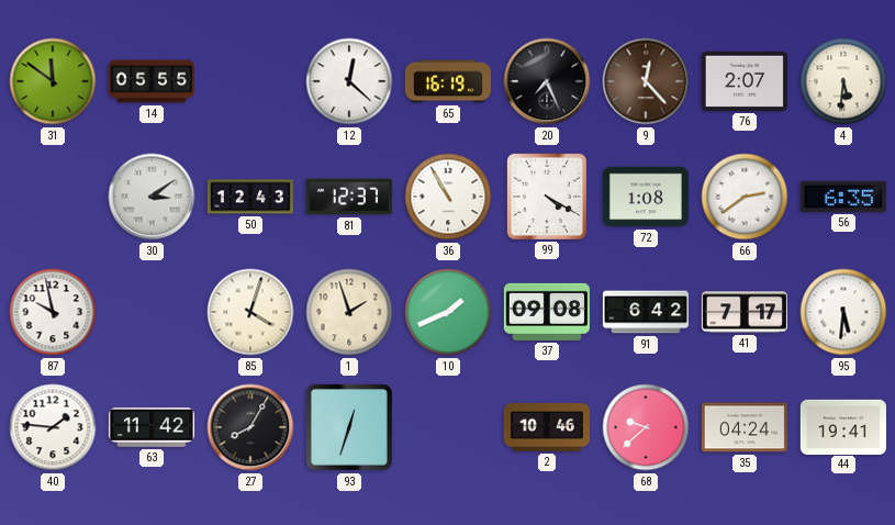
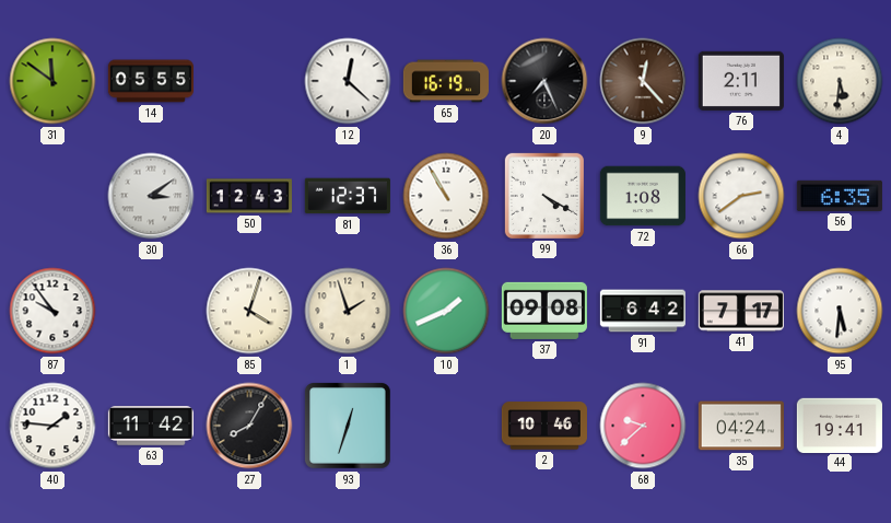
76: 2:07 -> 2:11
87: 9:58 -> 9:54
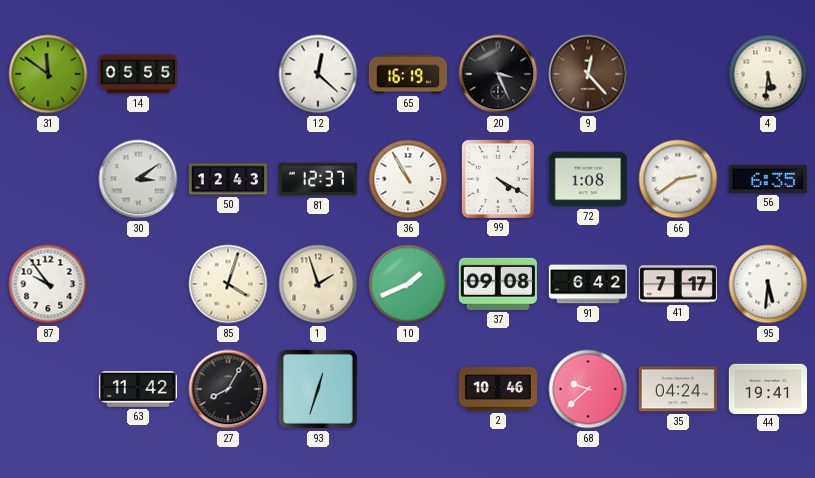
20: 7:26 -> 3:26
76: 2:11 -> none
40: 1:46 -> none
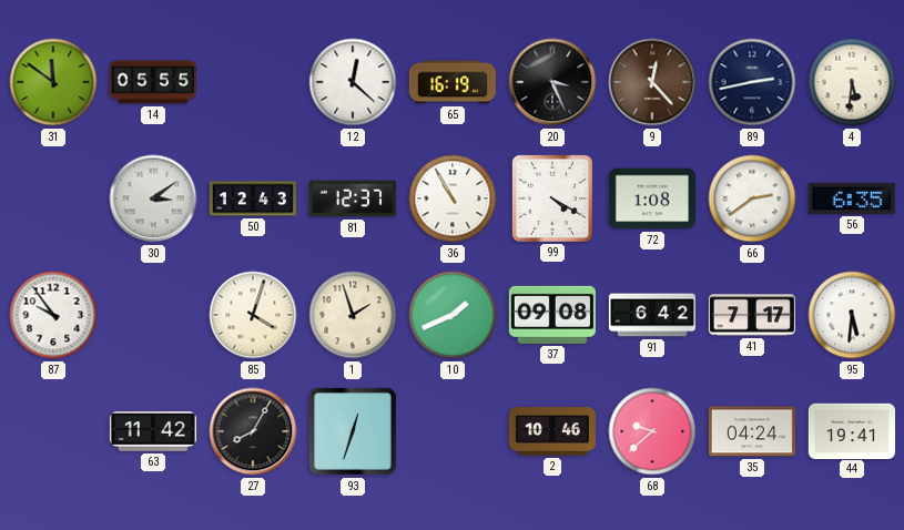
89: none -> 2:43
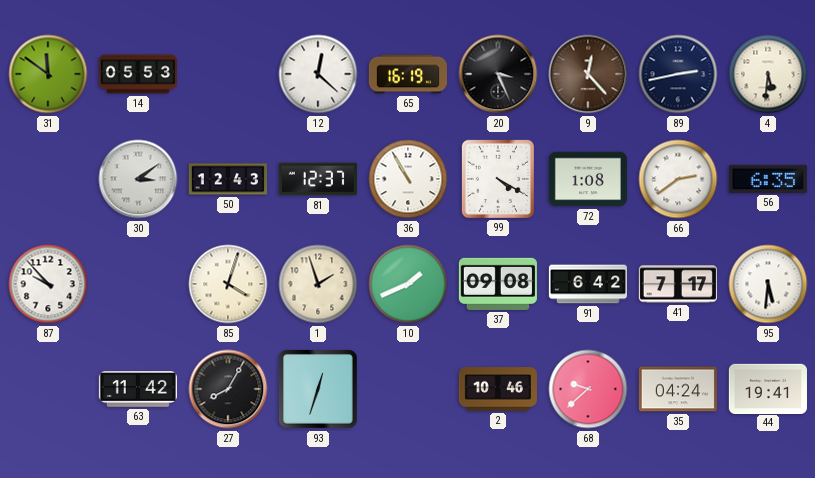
14: 05:55 -> 05:53
87: 9:54 -> 9:53
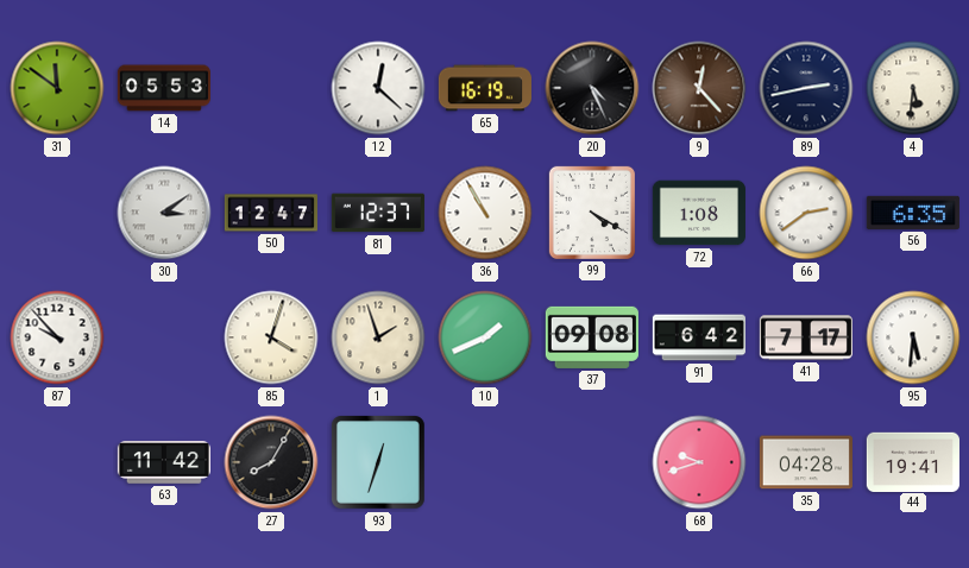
20: 3:26 -> 4:26
50: 12:43 -> 12:47
2: 10:46 -> none
68: 9:38 -> 9:42
35: 04:24 -> 04:28
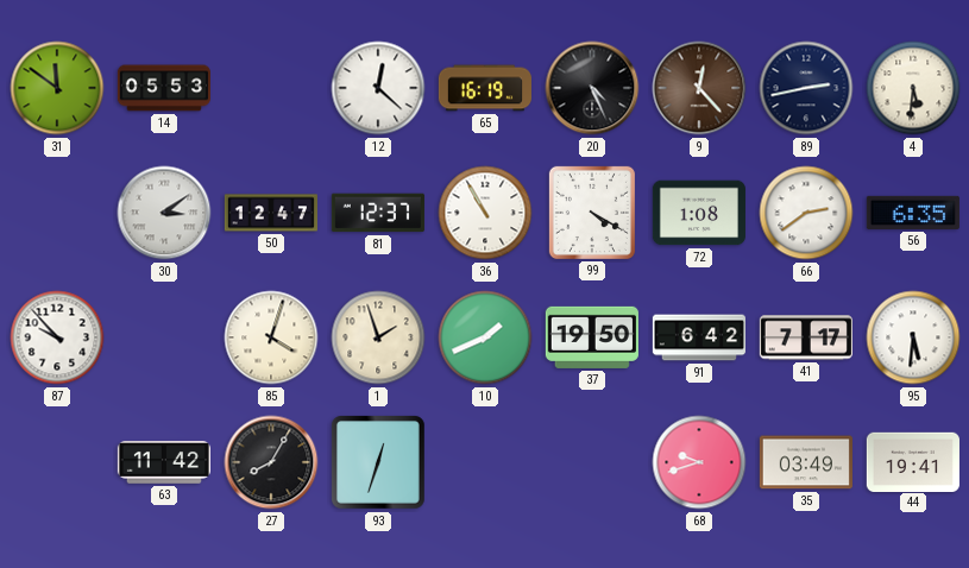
37: 09:08 -> 19:50
35: 04:28 -> 03:49
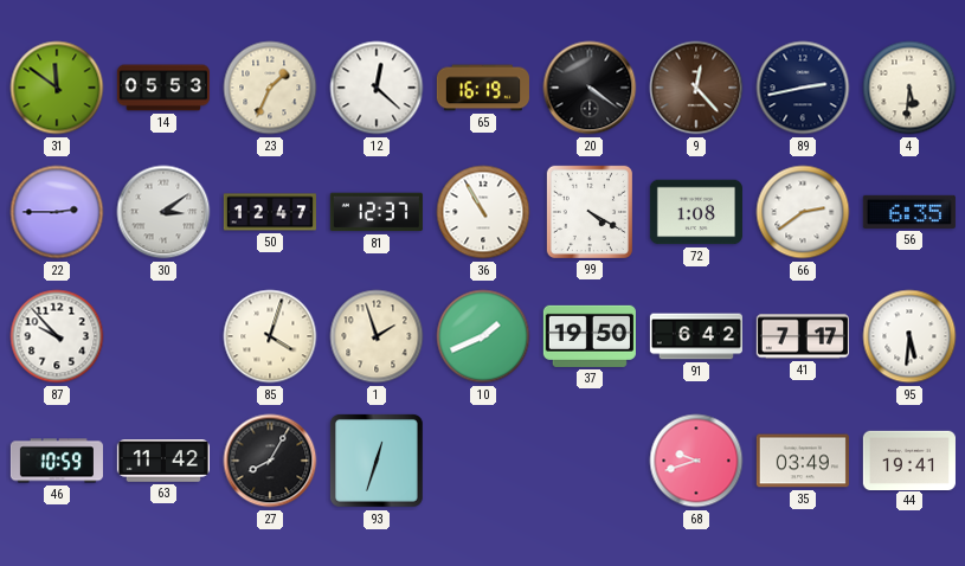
23: none -> 1:34
20: 4:26 -> 4:21
22: none -> 2:45
46: none -> 10:59
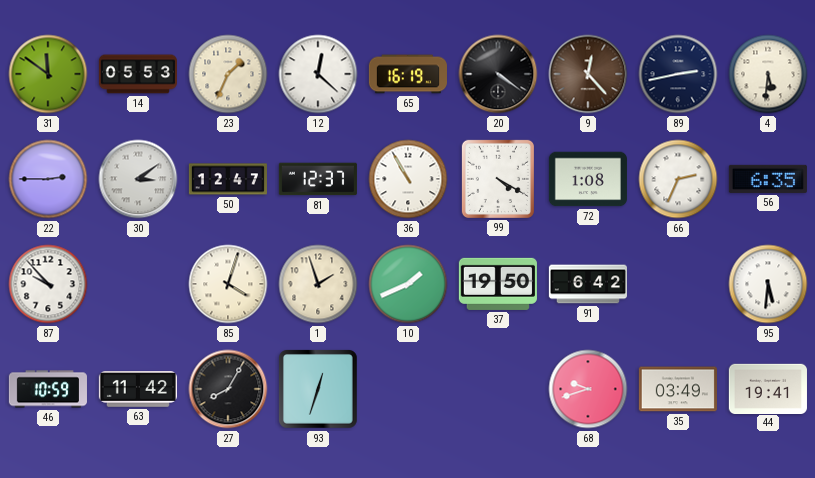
66: 2:39 -> 2:34
41: 7:17 -> none
